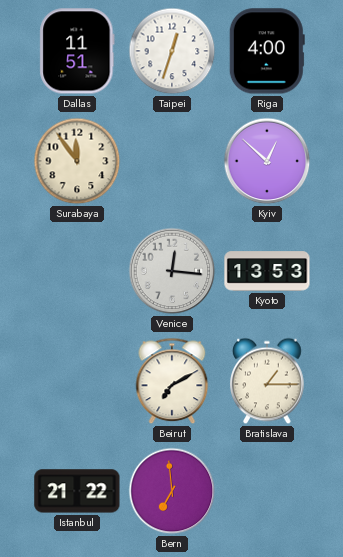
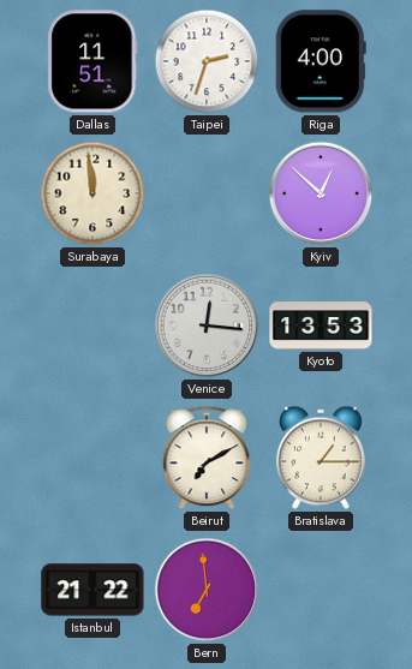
Taipei: 12:33 -> 2:33
Surabaya: 11:54 -> 11:59
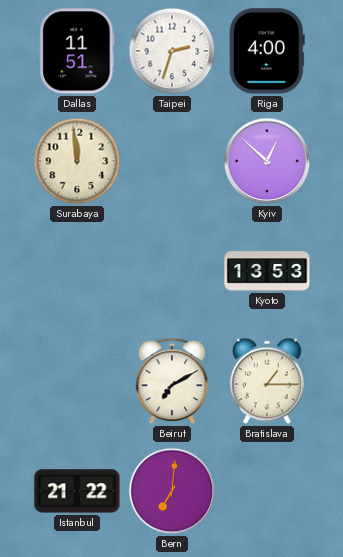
Venice: 12:16 -> none
Bern: 6:59 -> 7:01
